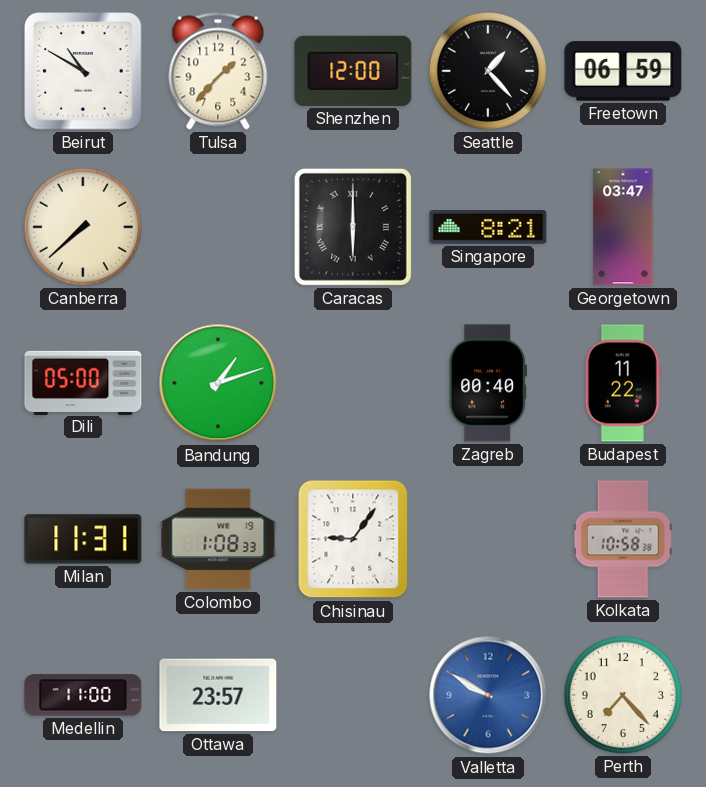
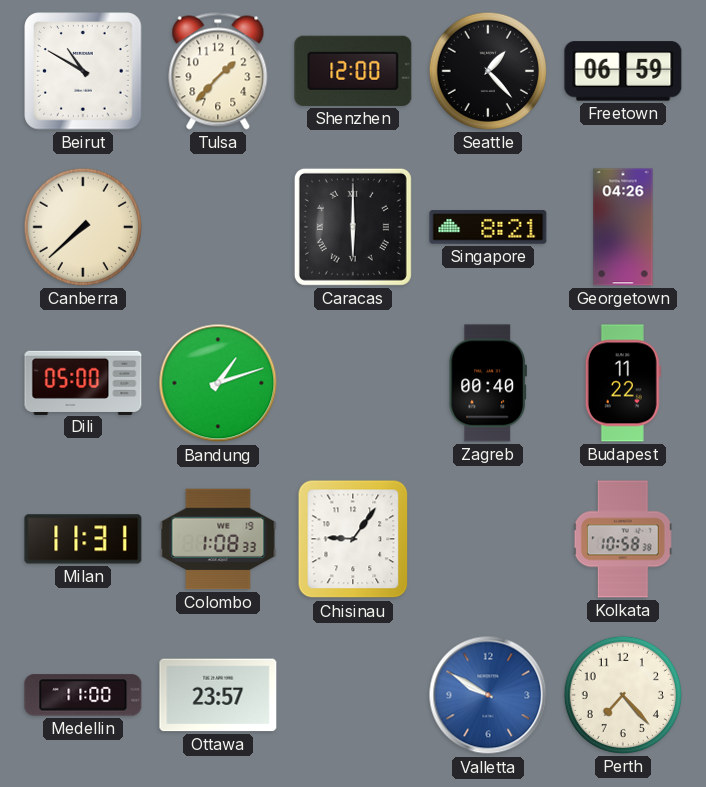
Georgetown: 03:47 -> 04:26
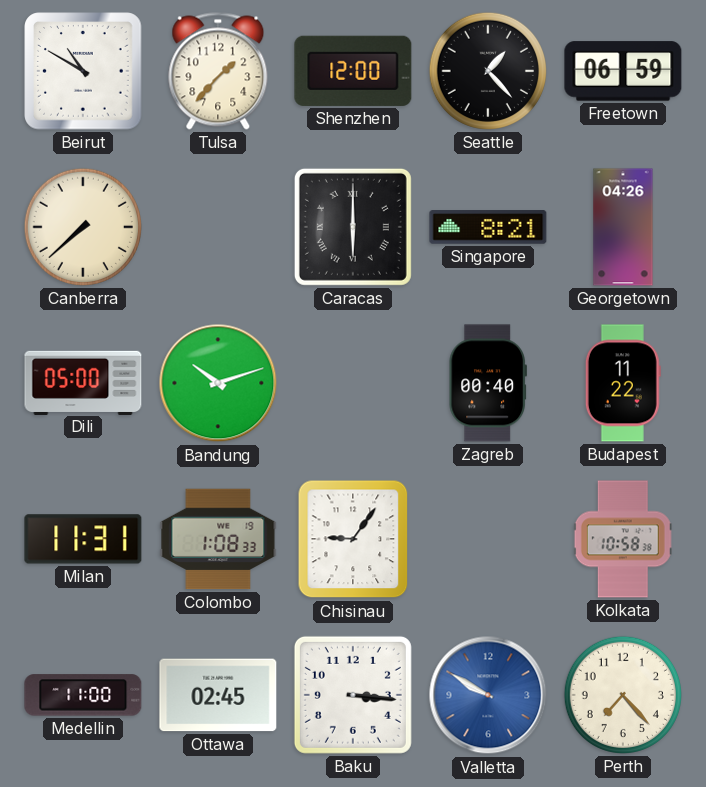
Bandung: 1:12 -> 10:12
Ottawa: 23:57 -> 02:45
Baku: none -> 3:16
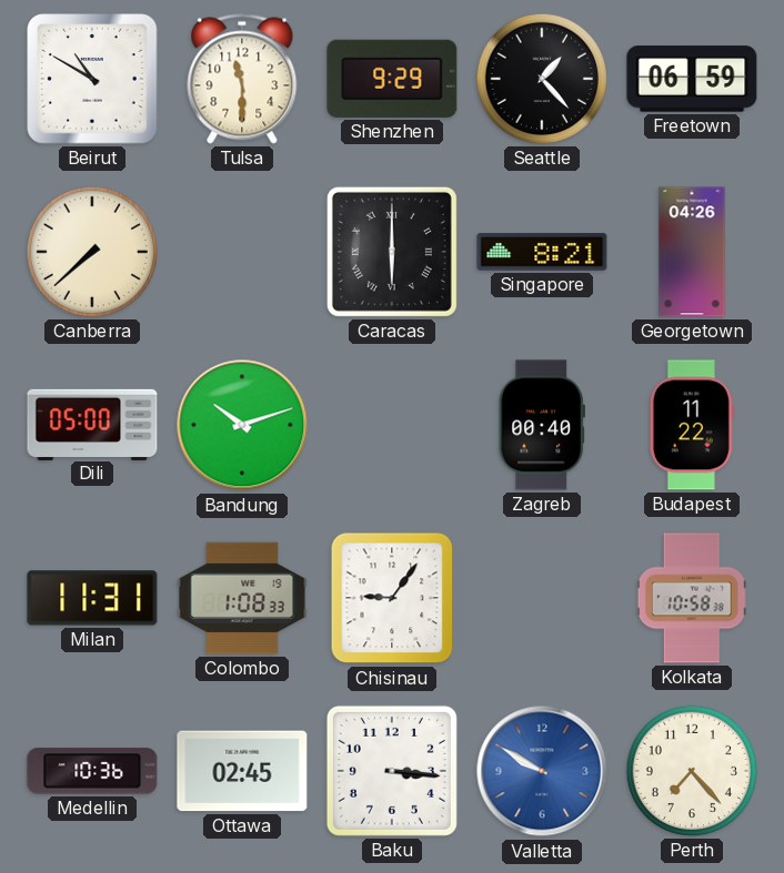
Tulsa: 1:37 -> 11:30
Shenzhen: 12:00 -> 9:29
Medellin: 11:00 -> 10:36
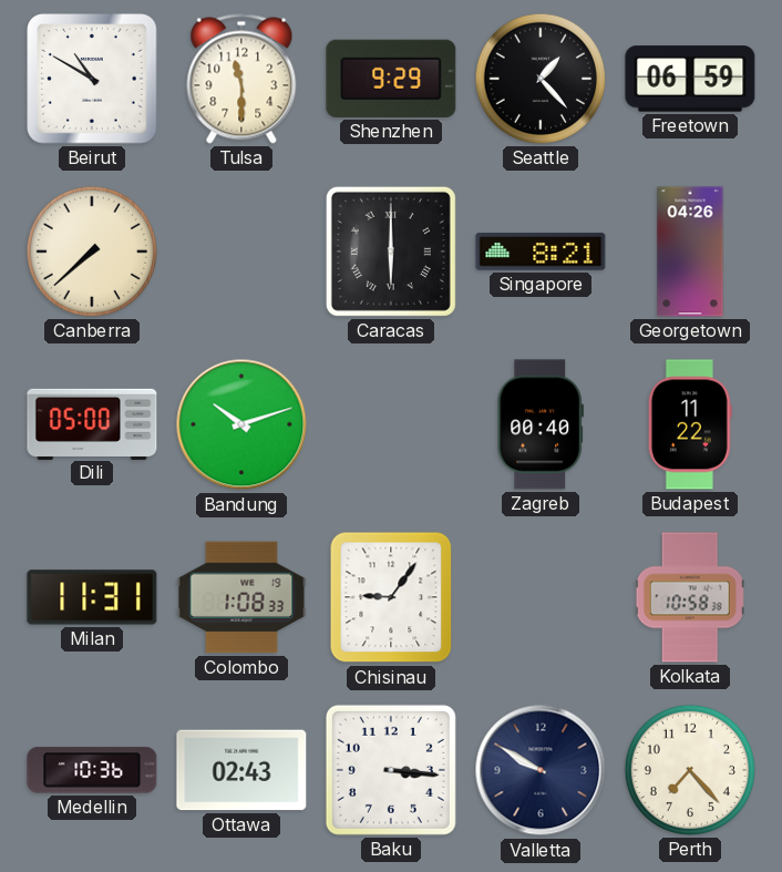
Ottawa: 02:45 -> 02:43
Valletta dial: blue -> navy
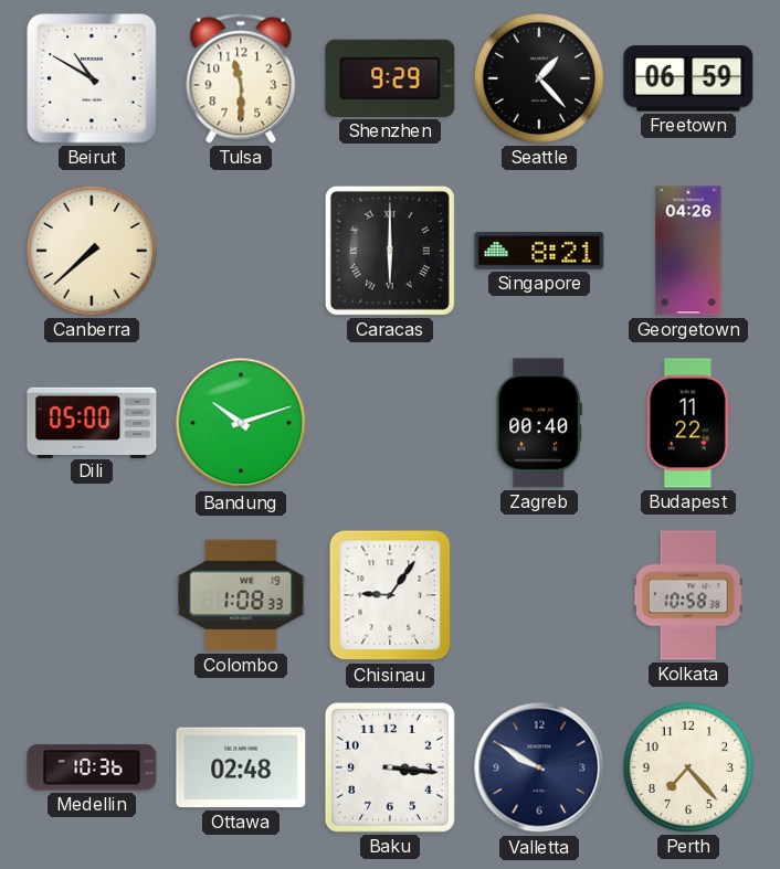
Milan: 11:31 -> none
Ottawa: 02:43 -> 02:48
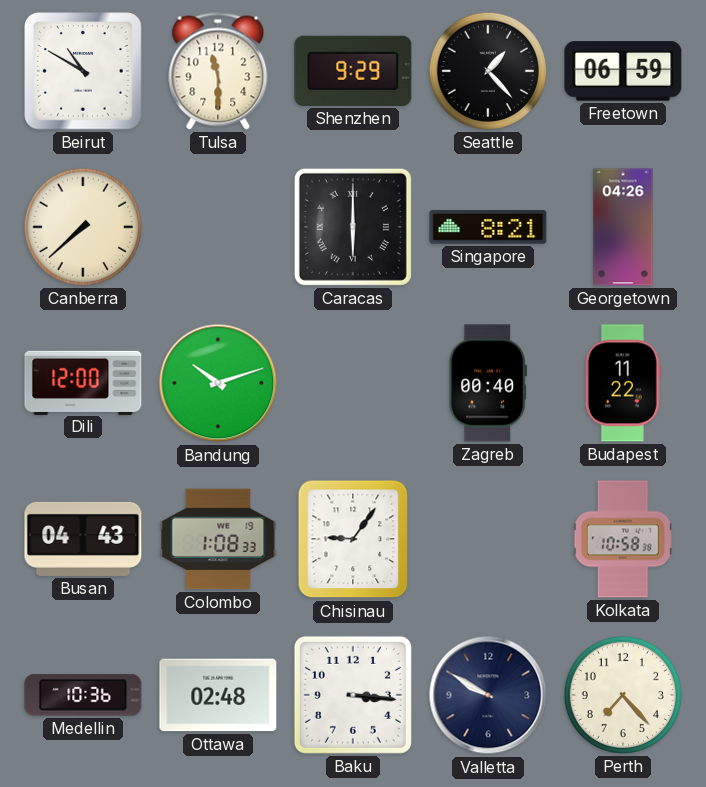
Dili: 05:00 -> 12:00
Busan: none -> 04:43
